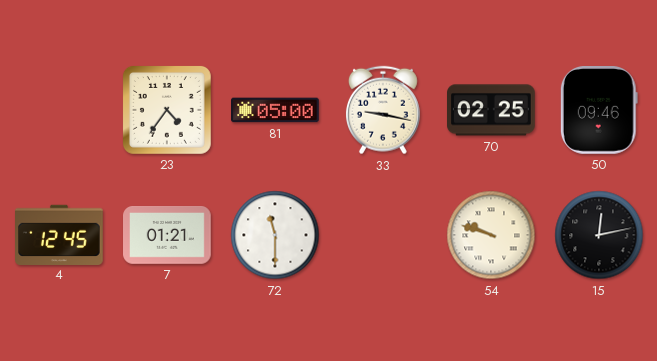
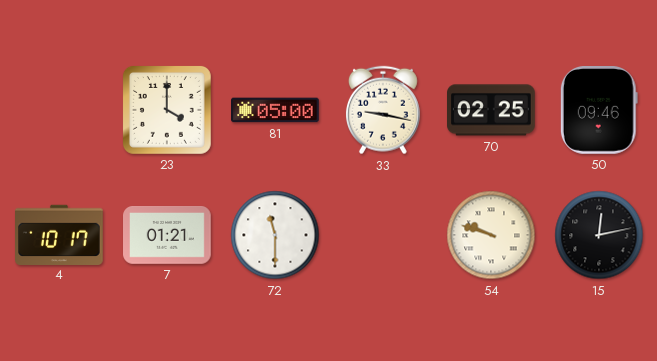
23: 4:36 -> 4:00
4: 12:45 -> 10:17
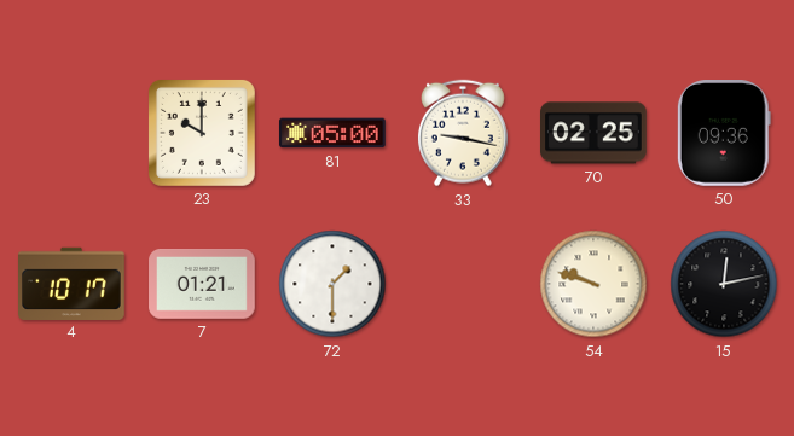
23: 4:00 -> 10:00
50: 09:46 -> 09:36
72: 11:30 -> 1:30
